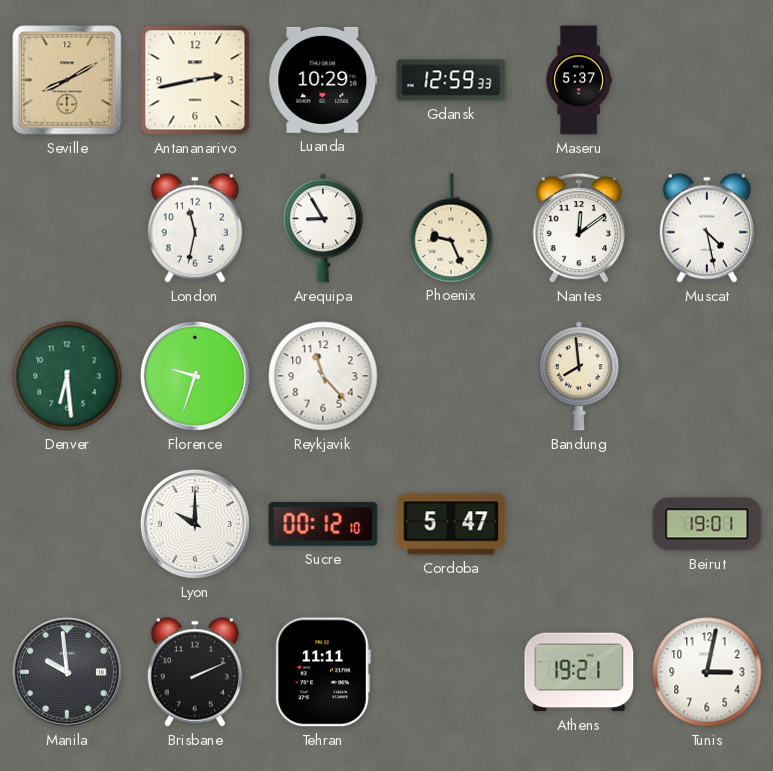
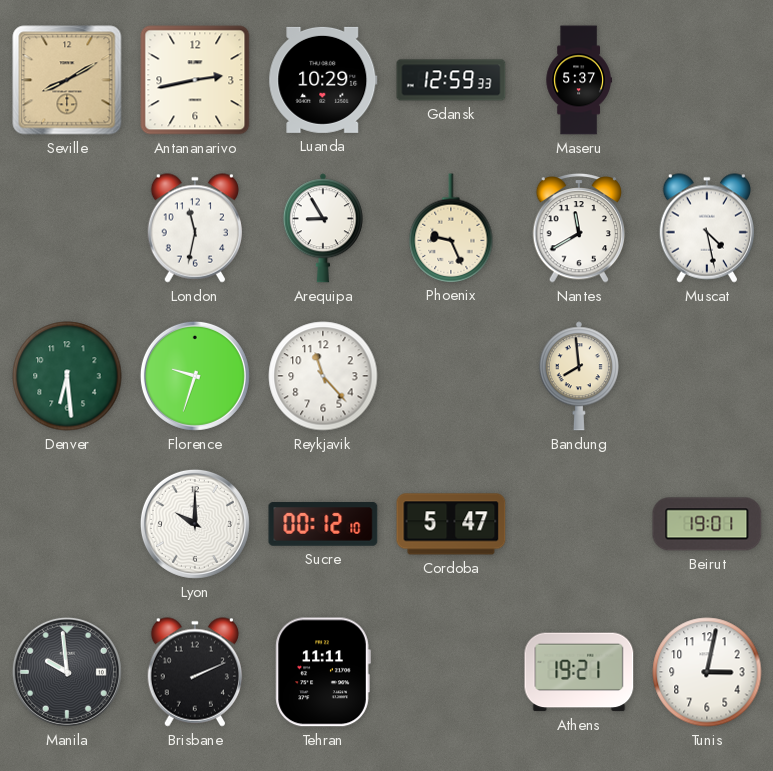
Nantes: 12:09 -> 11:40
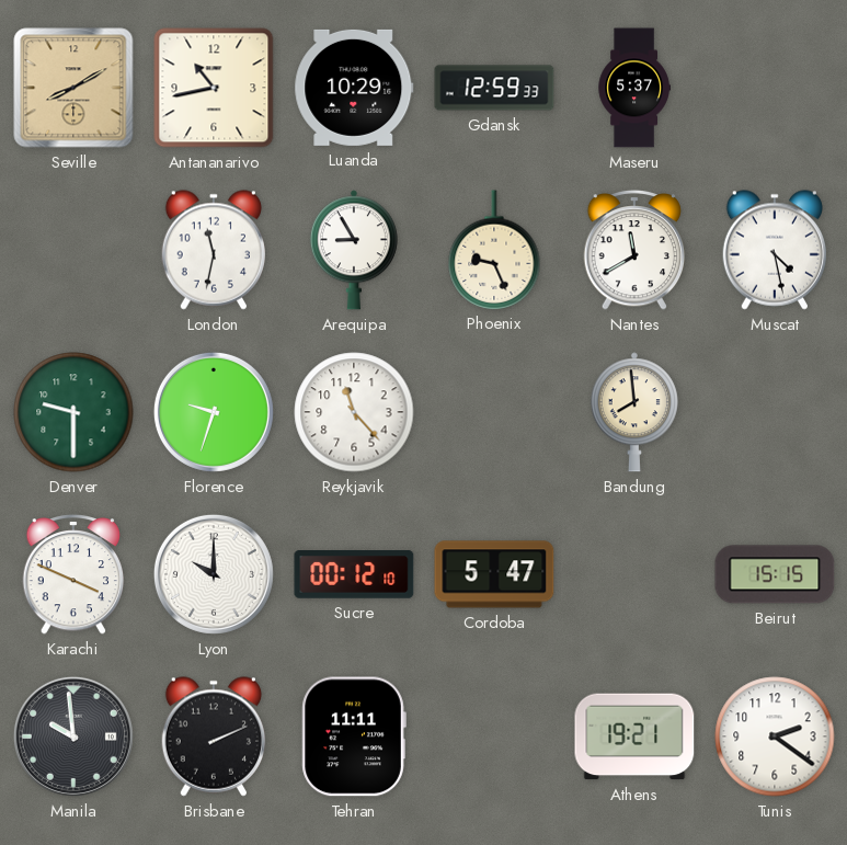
Antananarivo: 2:43 -> 10:43
Denver: 6:29 -> 9:30
Karachi: none -> 3:49
Beirut: 19:01 -> 15:15
Tunis: 3:02 -> 2:21
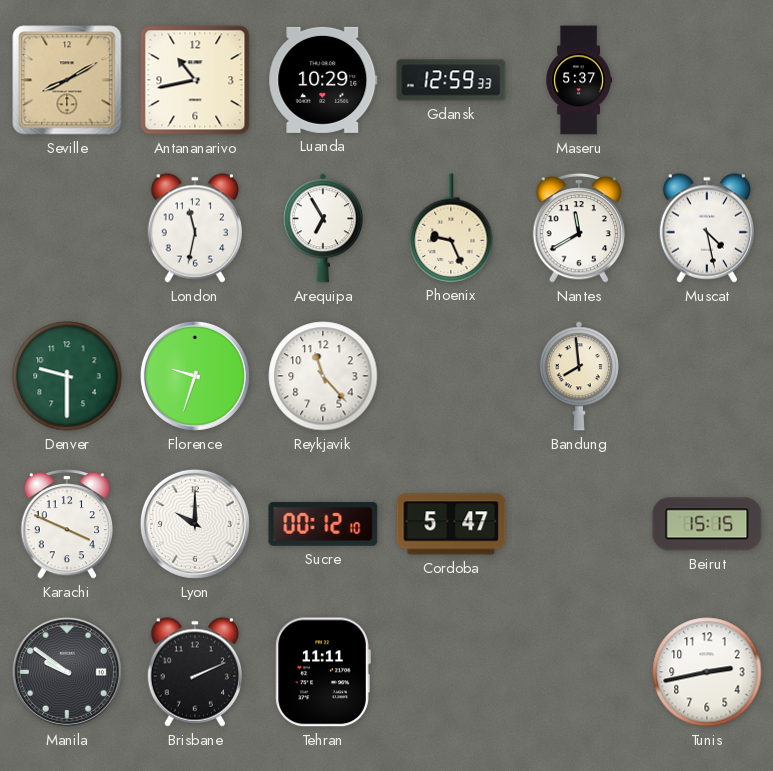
Arequipa: 8:55 -> 6:55
Manila: 9:59 -> 9:51
Athens: 19:21 -> none
Tunis: 2:21 -> 2:43
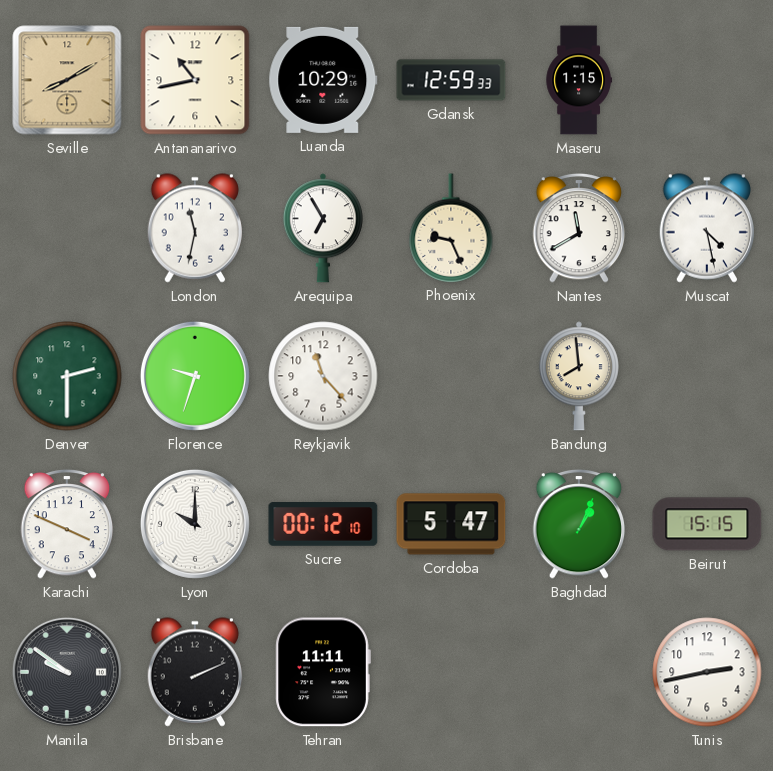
Maseru: 5:37 -> 1:15
Denver: 9:30 -> 2:30
Baghdad: none -> 1:04
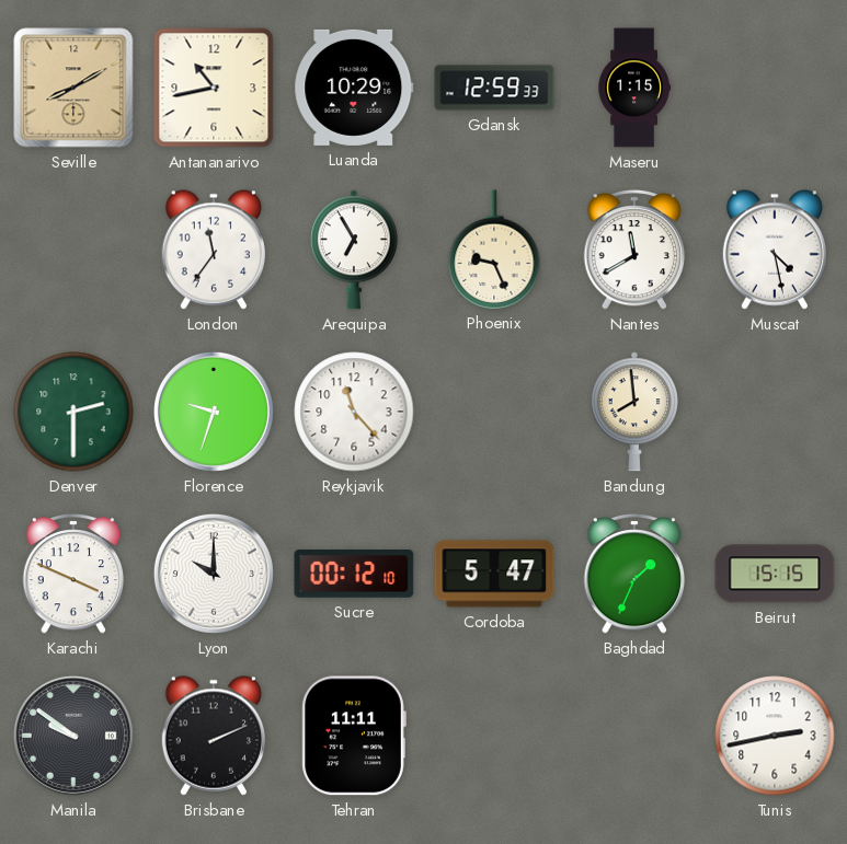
London: 11:32 -> 11:36
Baghdad: 1:04 -> 1:34
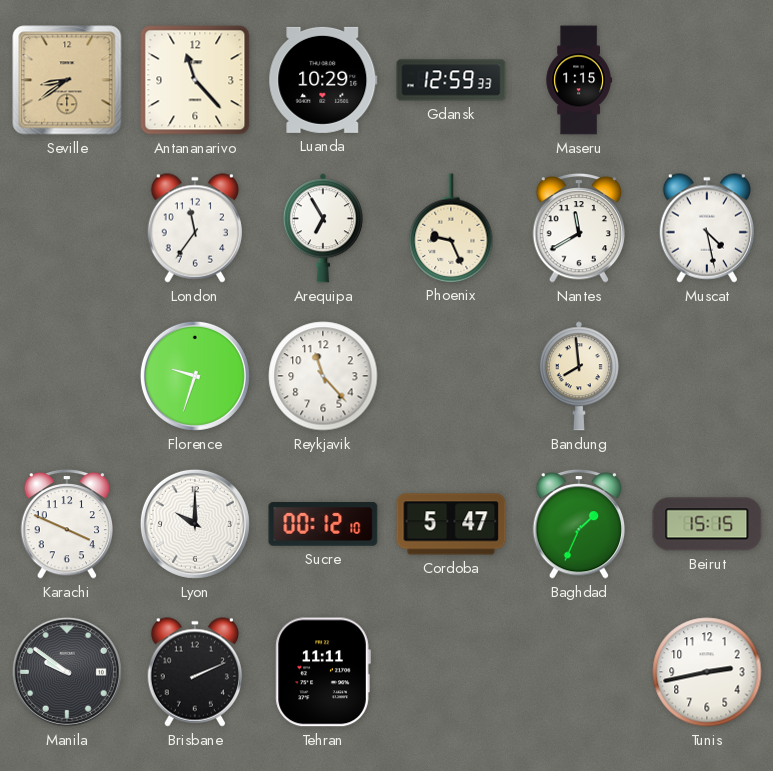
Seville: 8:10 -> 8:39
Antananarivo: 10:43 -> 11:23
Denver: 2:30 -> none
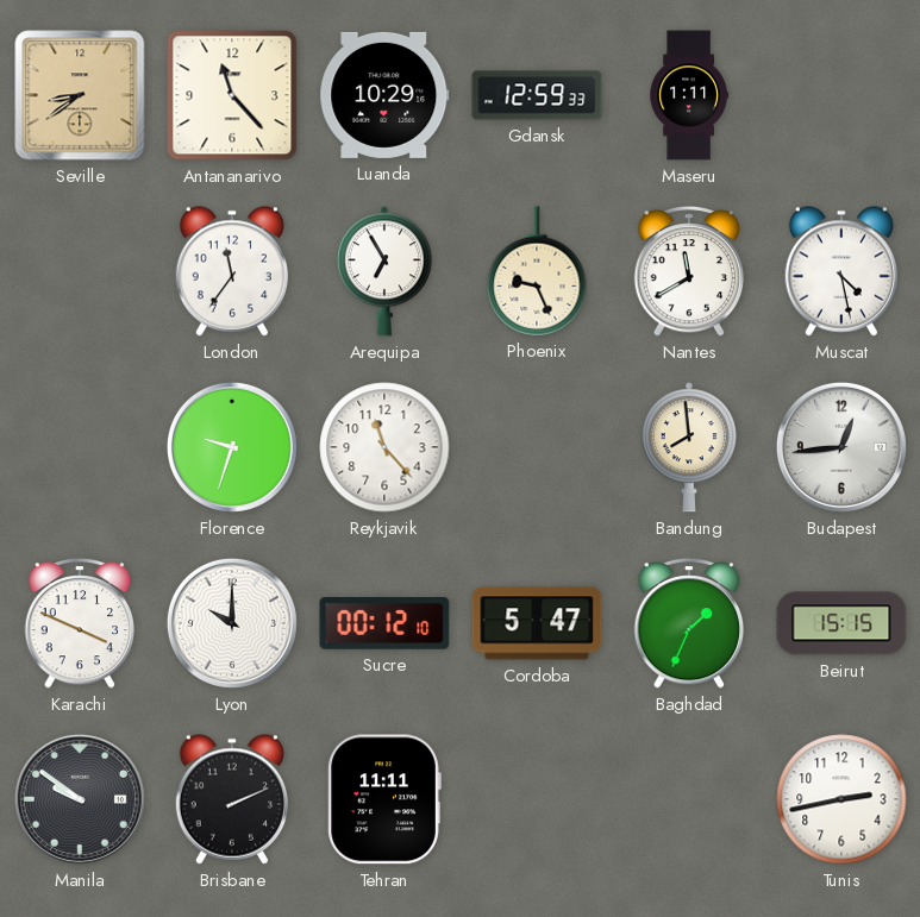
Maseru: 1:15 -> 1:11
Budapest: none -> 12:44
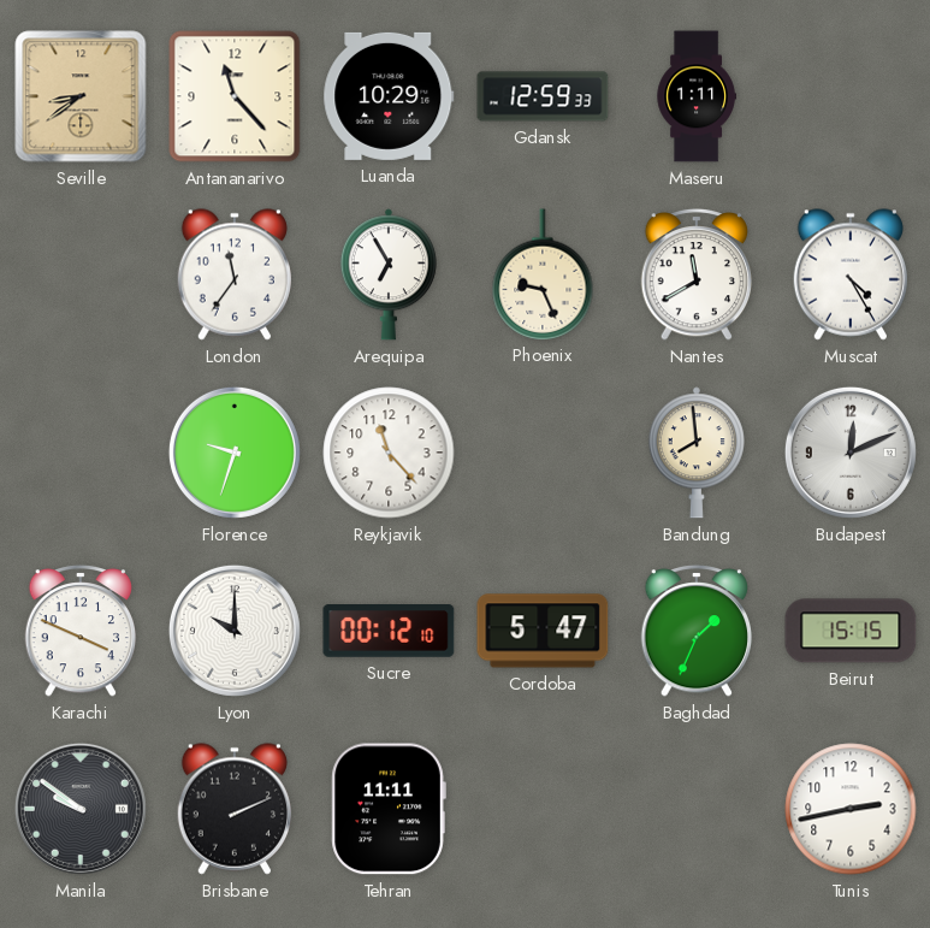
Muscat: 4:28 -> 4:25
Budapest: 12:44 -> 12:11
